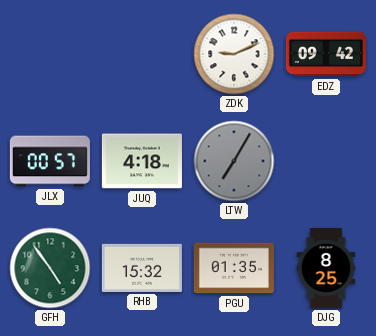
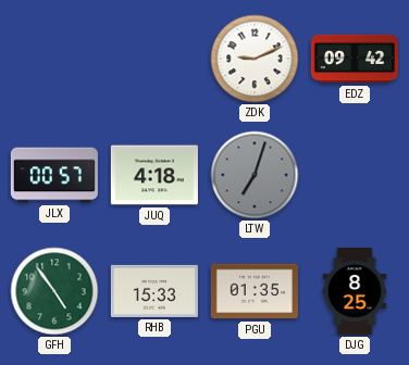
LTW: 7:05 -> 7:03
RHB: 15:32 -> 15:33
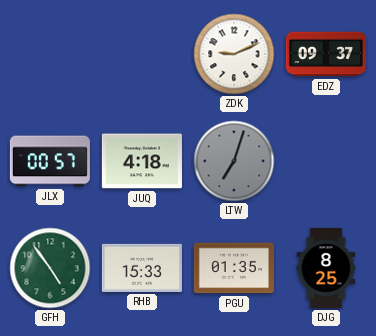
EDZ: 09:42 -> 09:37
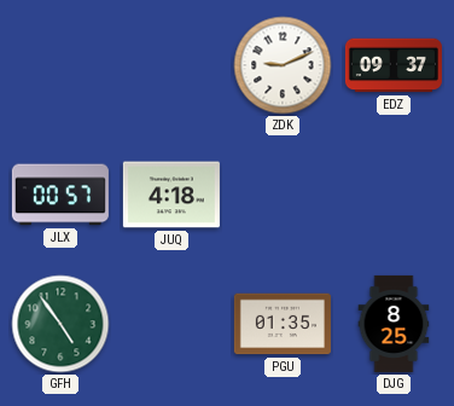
LTW: 7:03 -> none
RHB: 15:33 -> none
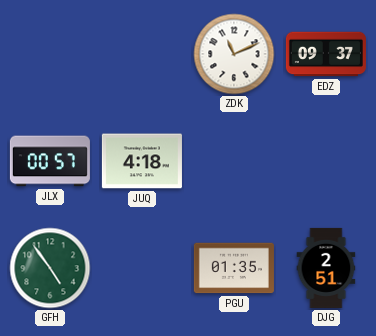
ZDK: 9:11 -> 11:11
DJG: 8:25 -> 2:51
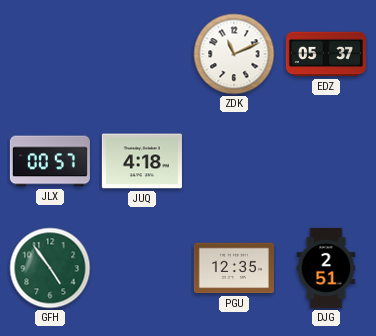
EDZ: 09:37 -> 05:37
PGU: 01:35 -> 12:35
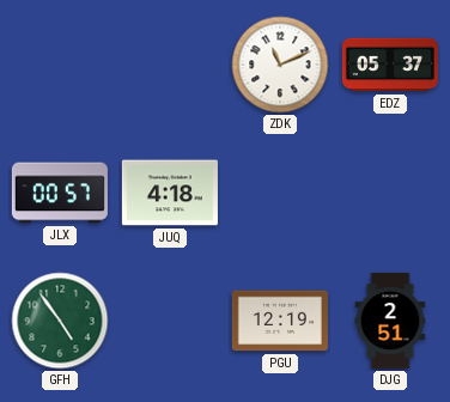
PGU: 12:35 -> 12:19
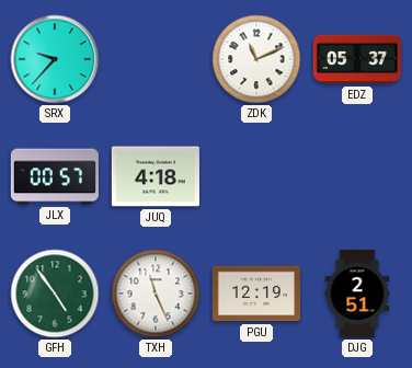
SRX: none -> 9:37
TXH: none -> 11:26
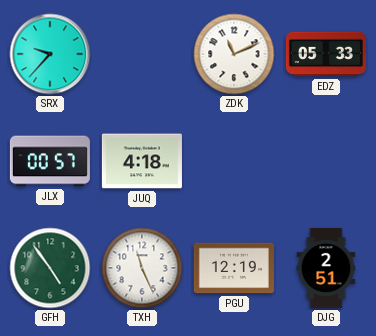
EDZ: 05:37 -> 05:33
